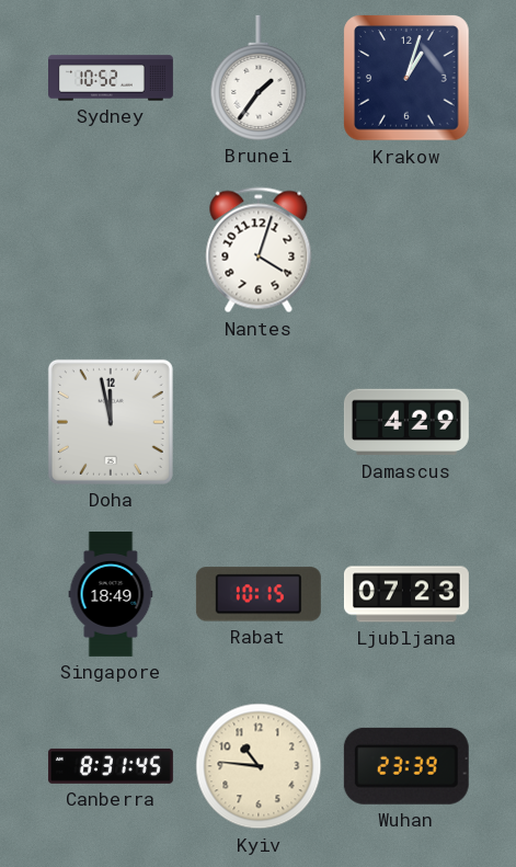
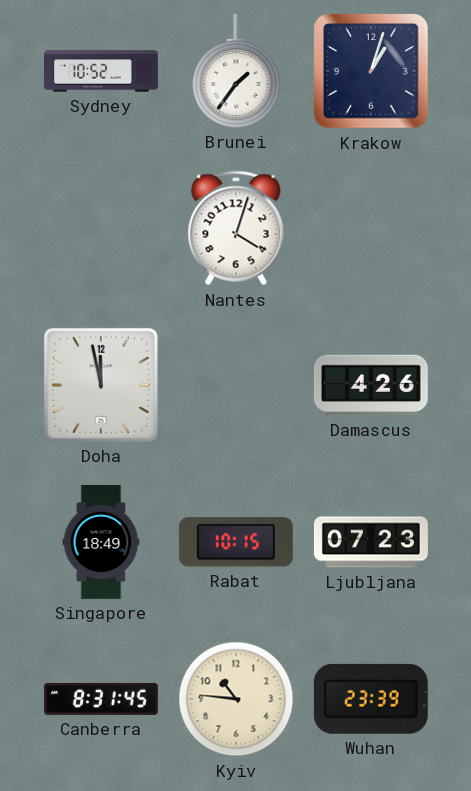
Damascus: 4:29 -> 4:26
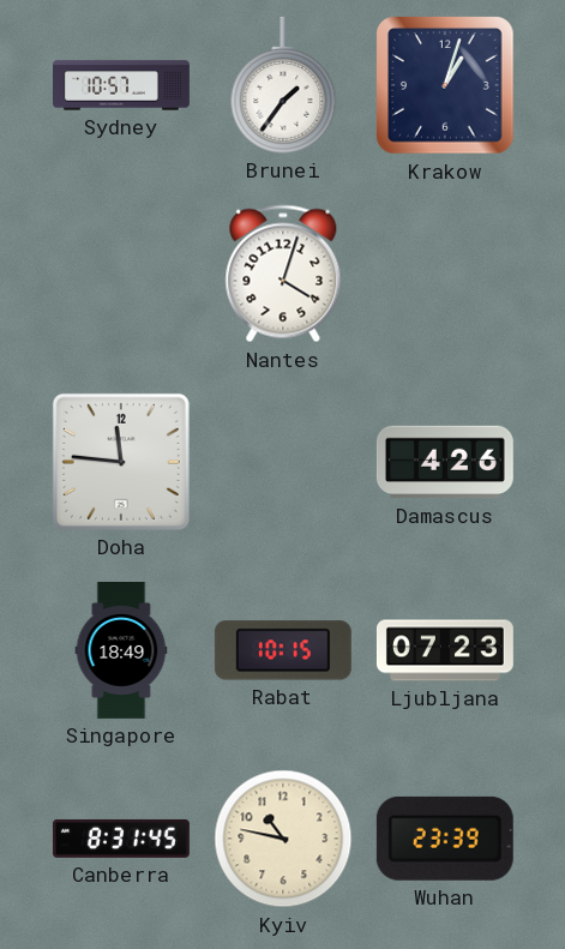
Sydney: 10:52 -> 10:57
Doha: 11:58 -> 11:46
Kyiv: 10:46 -> 10:47
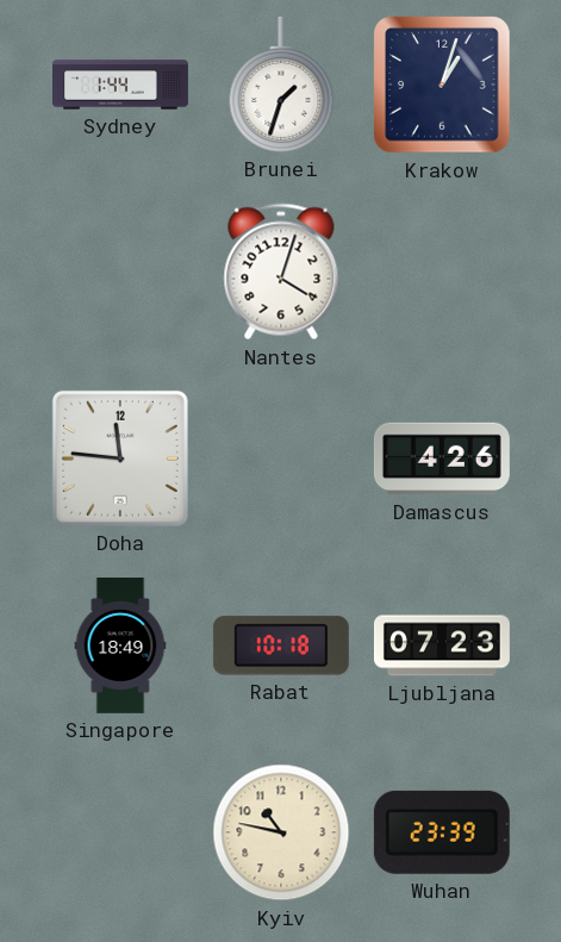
Sydney: 10:57 -> 1:44
Brunei: 1:36 -> 1:33
Rabat: 10:15 -> 10:18
Canberra: 8:31 -> none
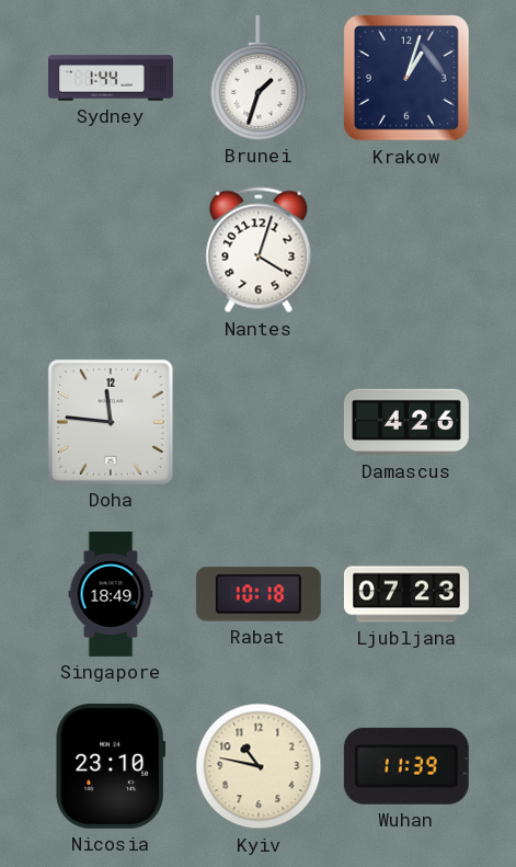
Nicosia: none -> 23:10
Wuhan: 23:39 -> 11:39
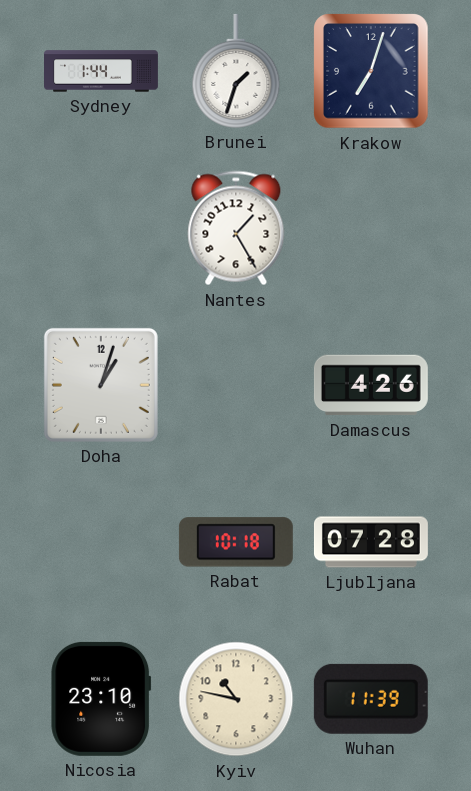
Krakow: 1:03 -> 7:03
Nantes: 4:03 -> 1:25
Doha: 11:46 -> 1:03
Singapore: 18:49 -> none
Ljubljana: 07:23 -> 07:28
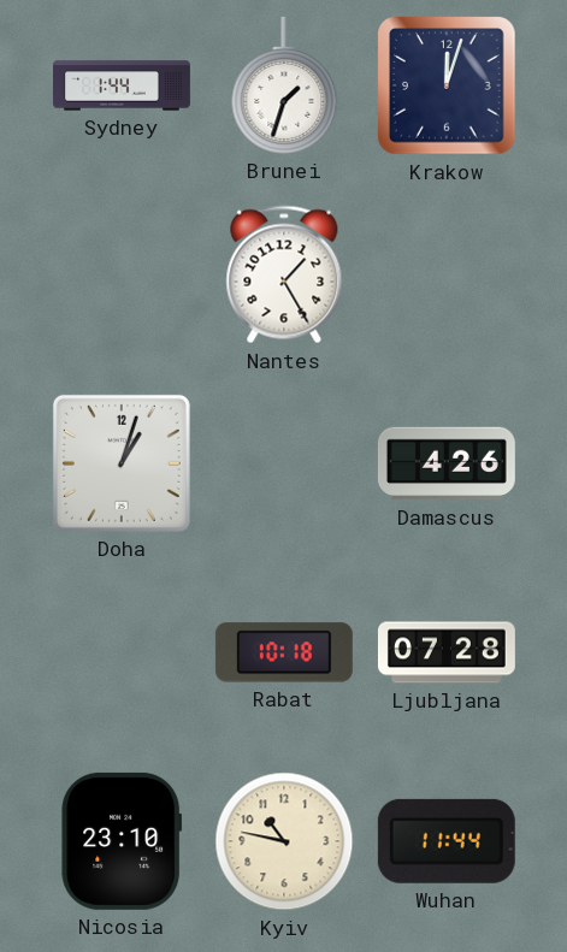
Krakow: 7:03 -> 12:03
Wuhan: 11:39 -> 11:44
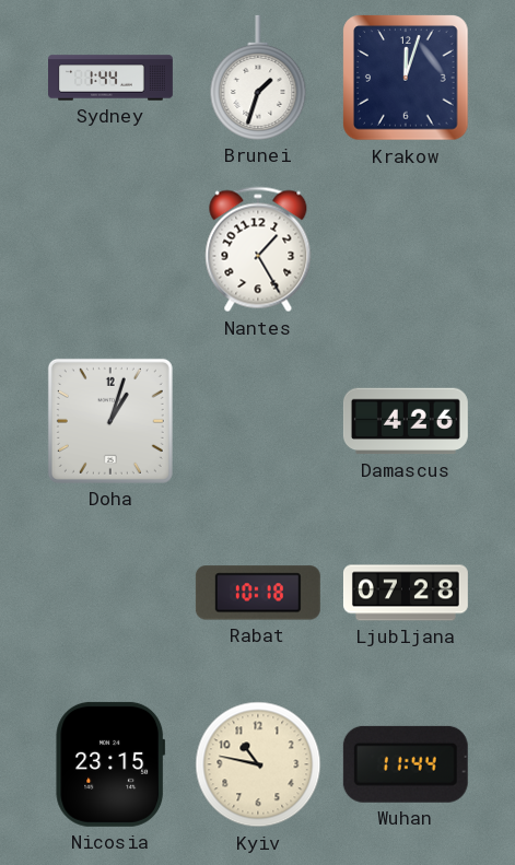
Nicosia: 23:10 -> 23:15
